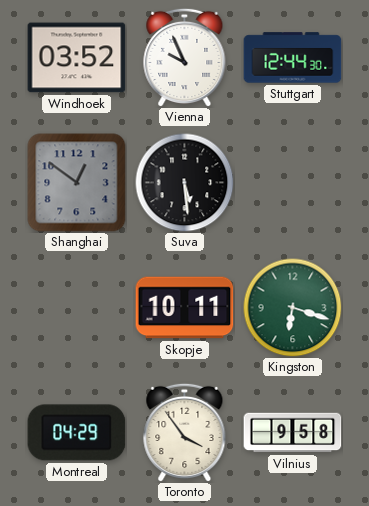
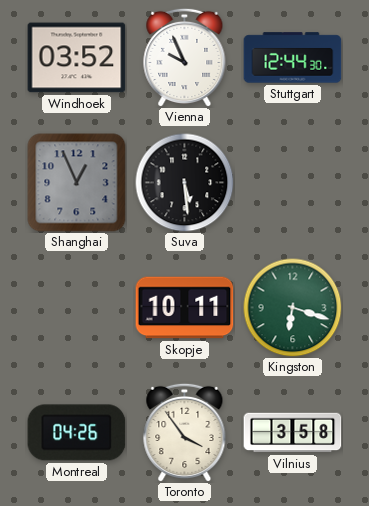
Shanghai: 12:51 -> 12:56
Montreal: 04:29 -> 04:26
Vilnius: 9:58 -> 3:58
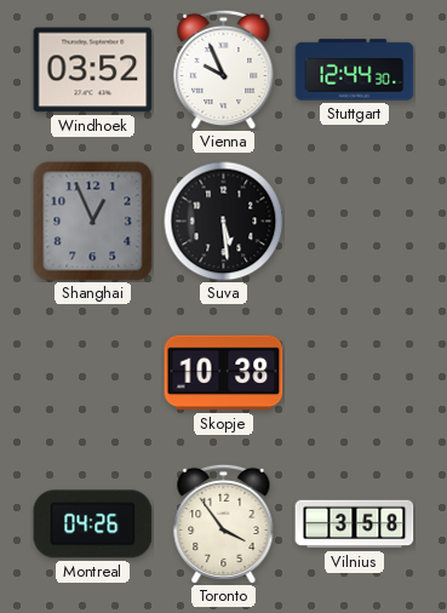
Skopje: 10:11 -> 10:38
Kingston: 6:18 -> none
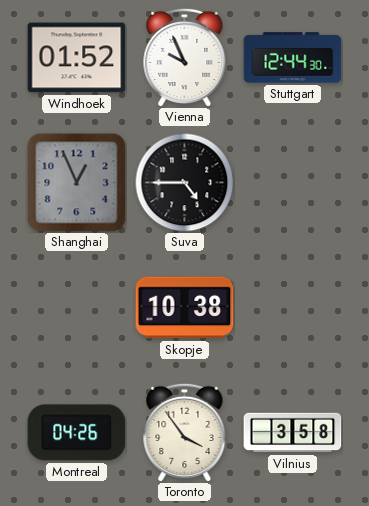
Windhoek: 03:52 -> 01:52
Suva: 5:29 -> 4:45
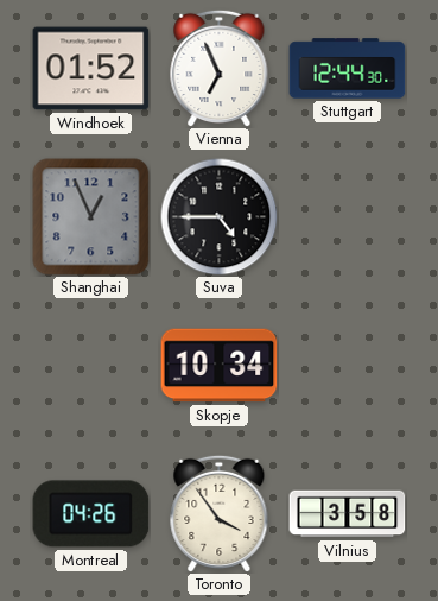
Vienna: 9:56 -> 6:56
Skopje: 10:38 -> 10:34
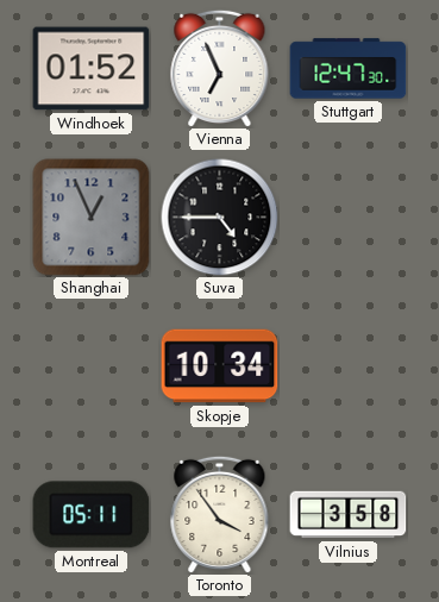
Stuttgart: 12:44 -> 12:47
Montreal: 04:26 -> 05:11
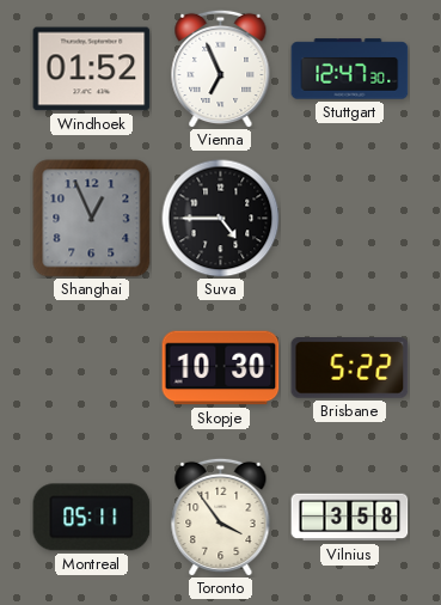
Skopje: 10:34 -> 10:30
Brisbane: none -> 5:22
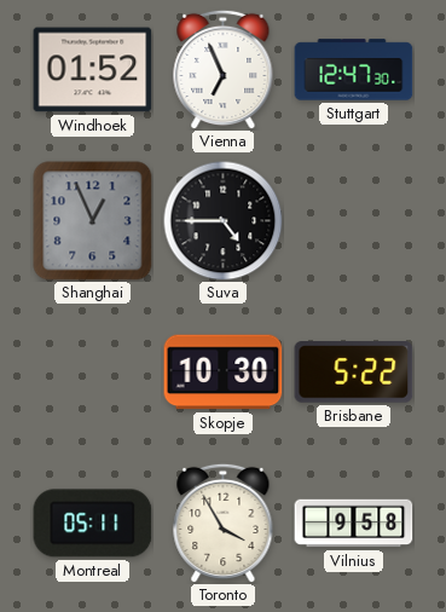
Toronto: 3:54 -> 3:55
Vilnius: 3:58 -> 9:58
